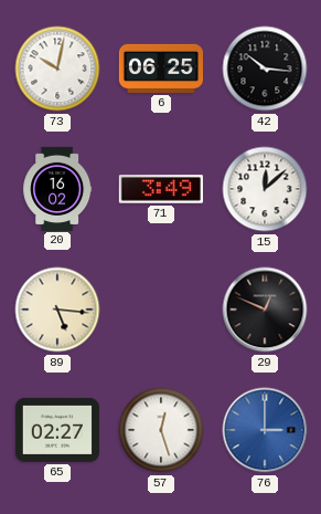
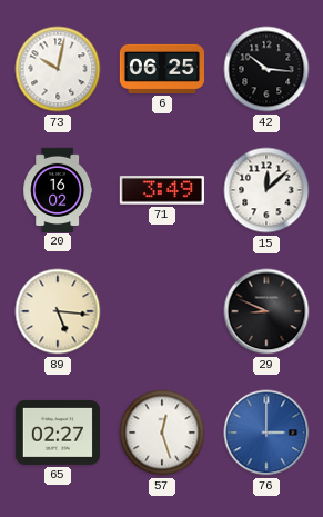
29: 12:49 -> 8:49
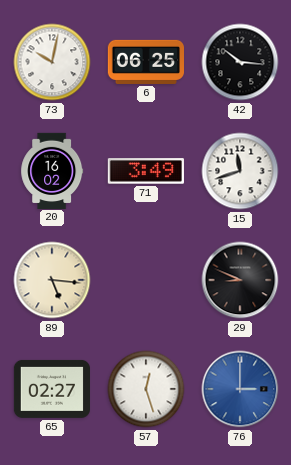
15: 12:08 -> 11:42
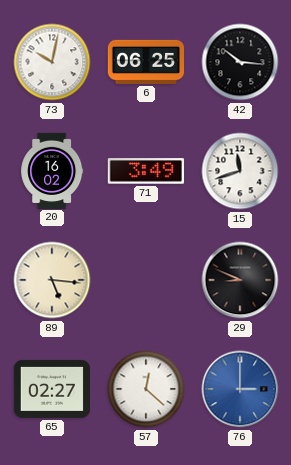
57: 12:27 -> 12:22
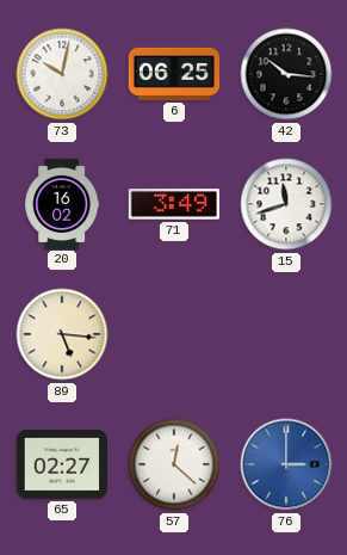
29: 8:49 -> none
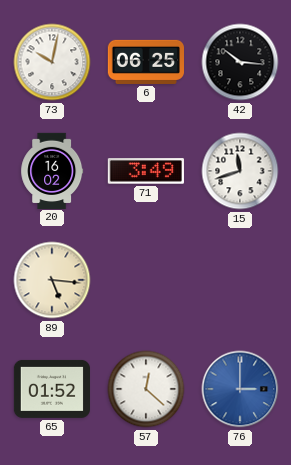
65: 02:27 -> 01:52
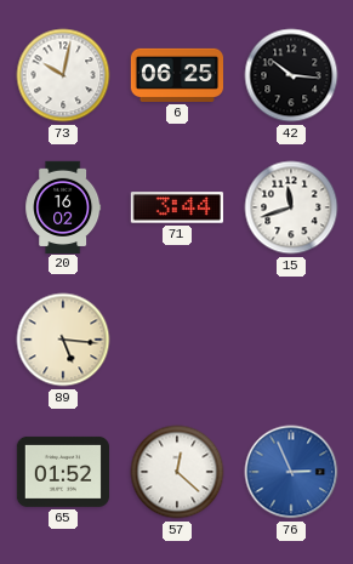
71: 3:49 -> 3:44
76: 3:00 -> 2:56
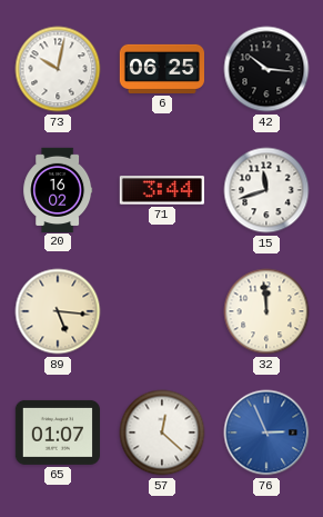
32: none -> 11:59
65: 01:52 -> 01:07
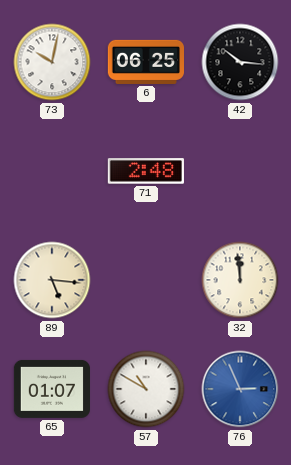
20: 16:02 -> none
71: 3:44 -> 2:48
15: 11:42 -> none
57: 12:22 -> 10:50
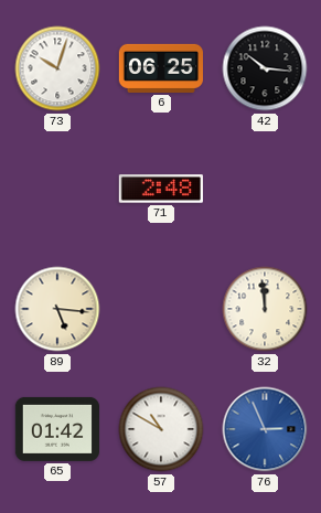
73: 10:02 -> 10:03
65: 01:07 -> 01:42
